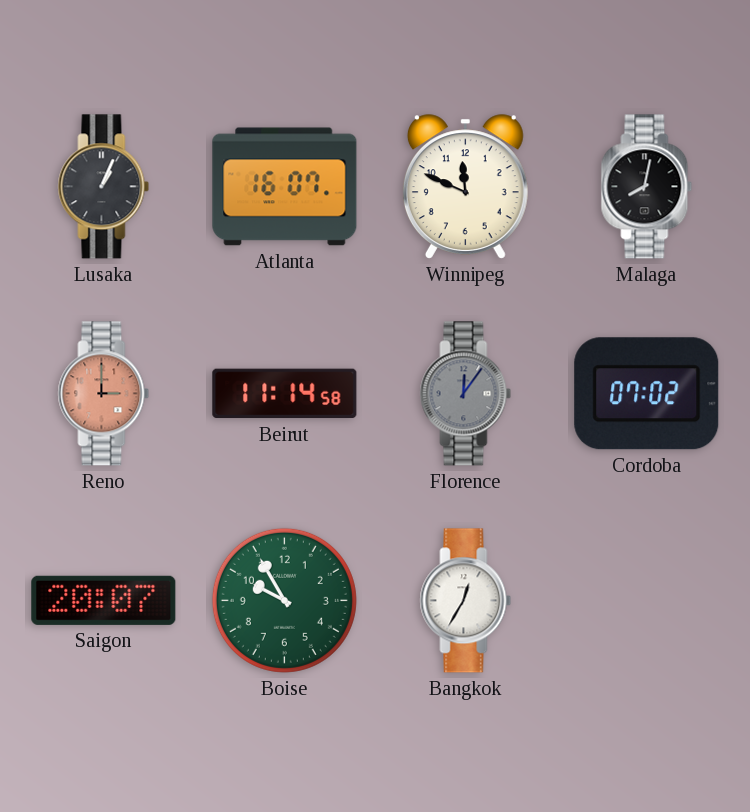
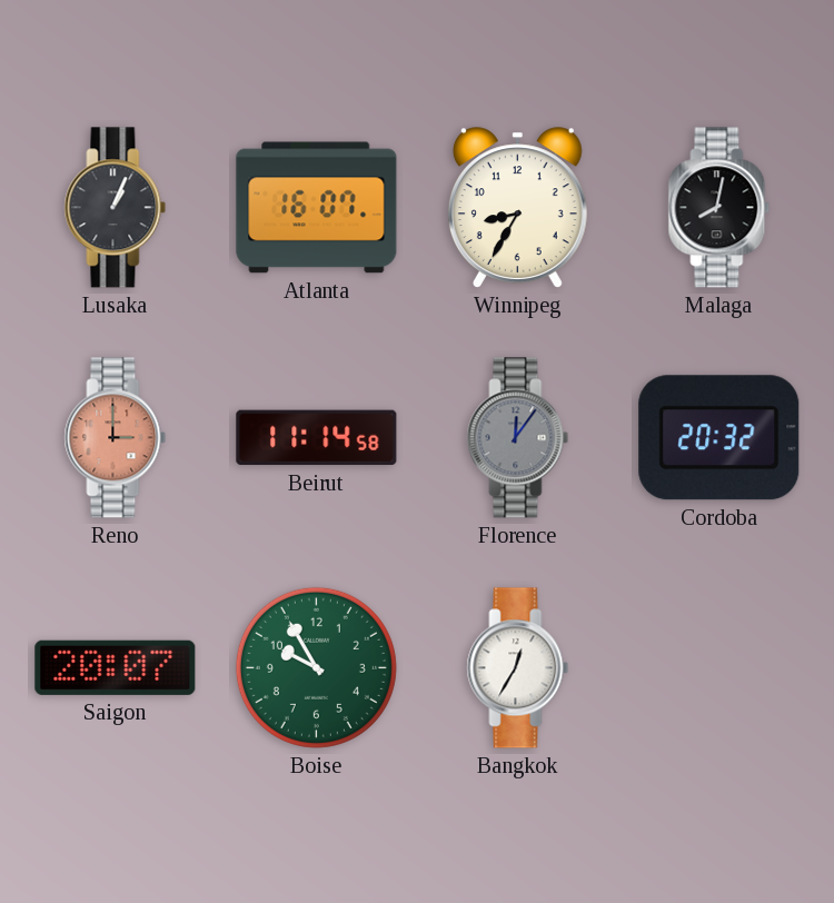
Winnipeg: 11:49 -> 8:35
Cordoba: 07:02 -> 20:32
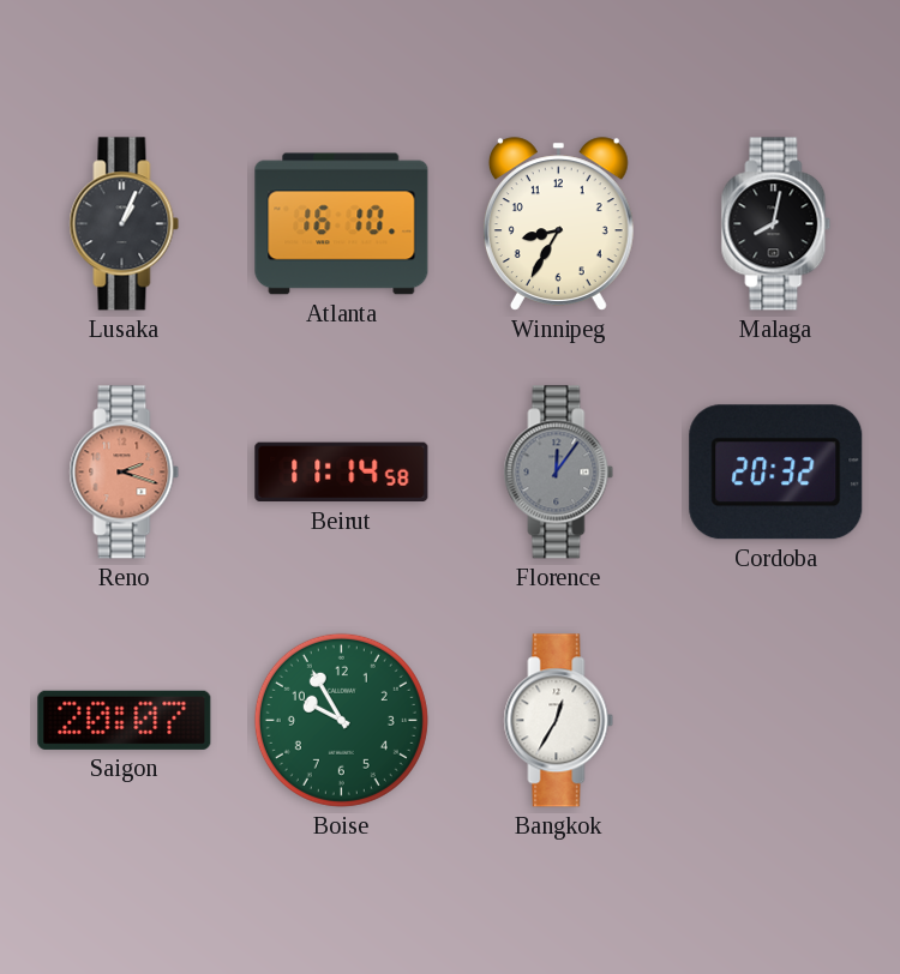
Atlanta: 16:07 -> 16:10
Reno: 3:00 -> 2:18
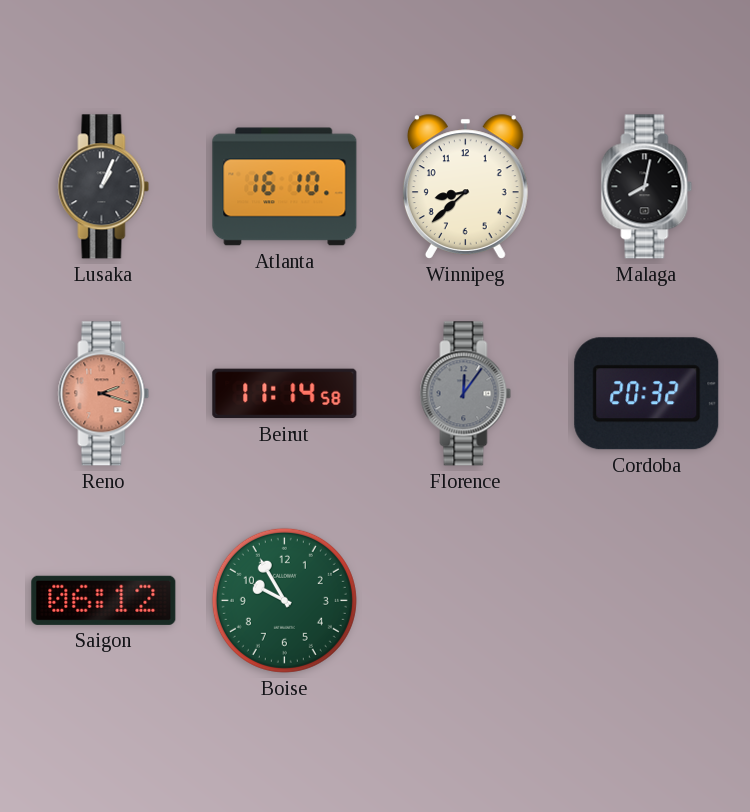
Winnipeg: 8:35 -> 8:38
Saigon: 20:07 -> 06:12
Bangkok: 12:35 -> none
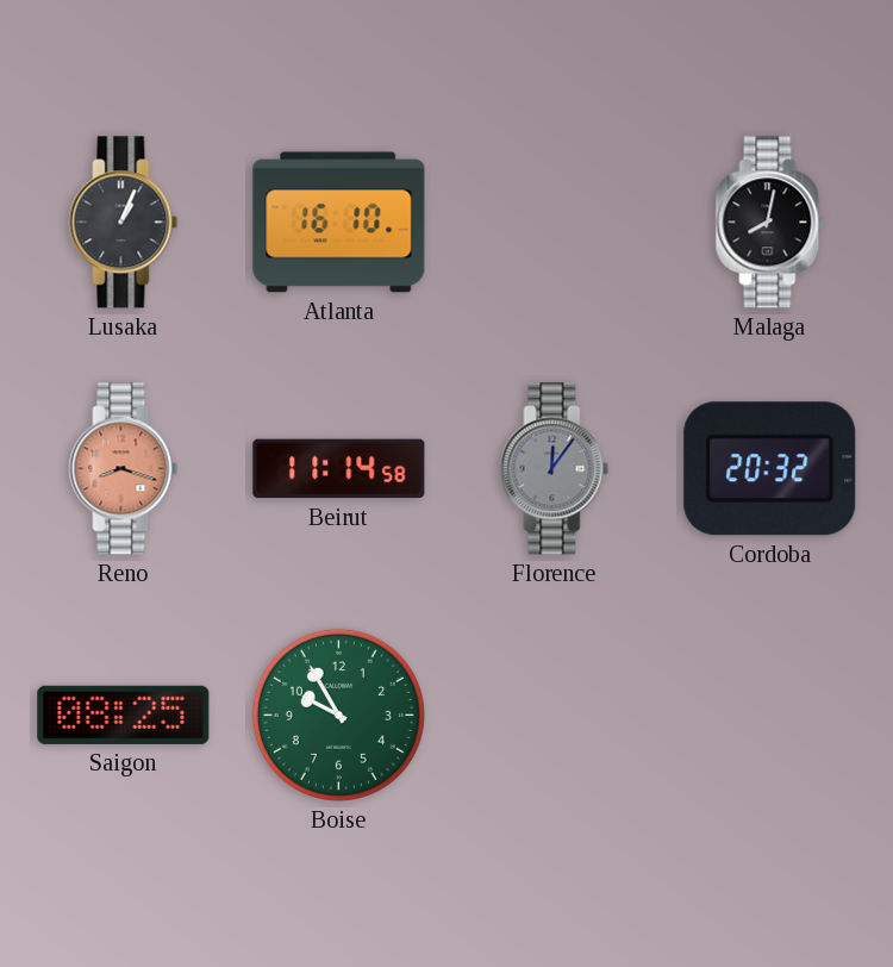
Winnipeg: 8:38 -> none
Reno: 2:18 -> 8:18
Saigon: 06:12 -> 08:25
